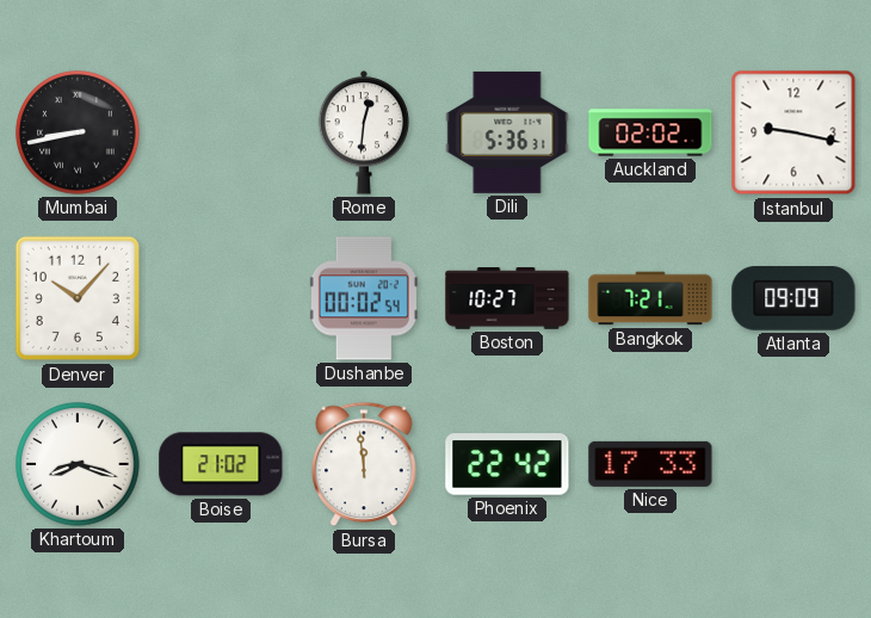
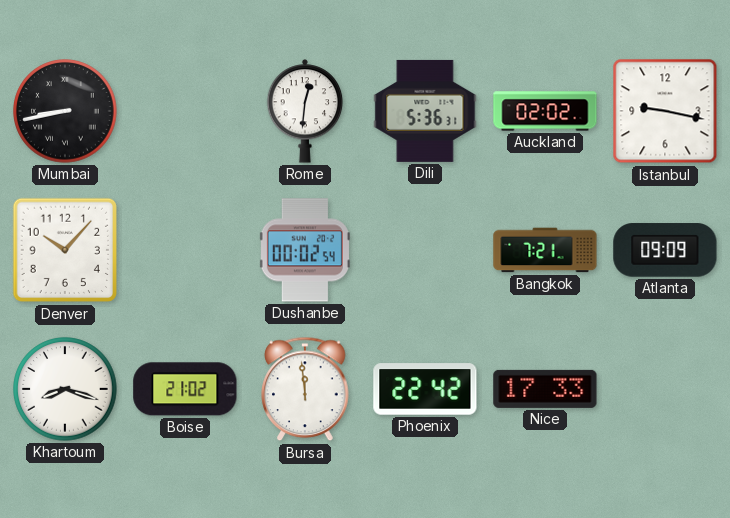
Boston: 10:27 -> none
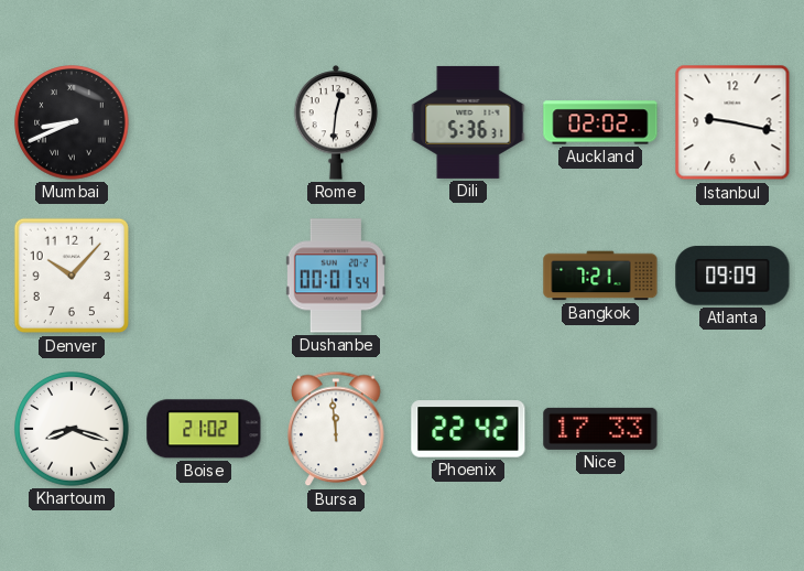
Mumbai: 8:43 -> 8:41
Dushanbe: 00:02 -> 00:01
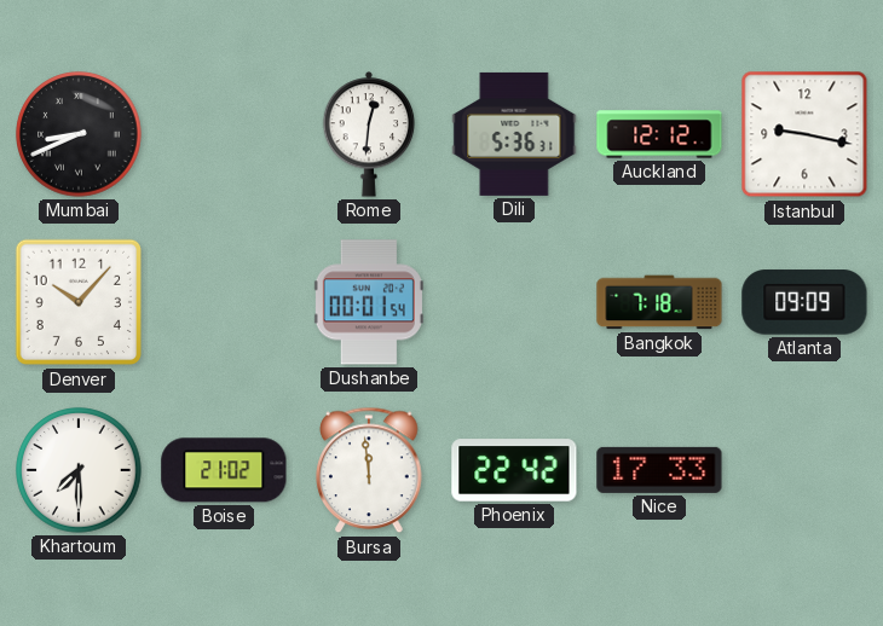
Auckland: 02:02 -> 12:12
Bangkok: 7:21 -> 7:18
Khartoum: 8:18 -> 7:30
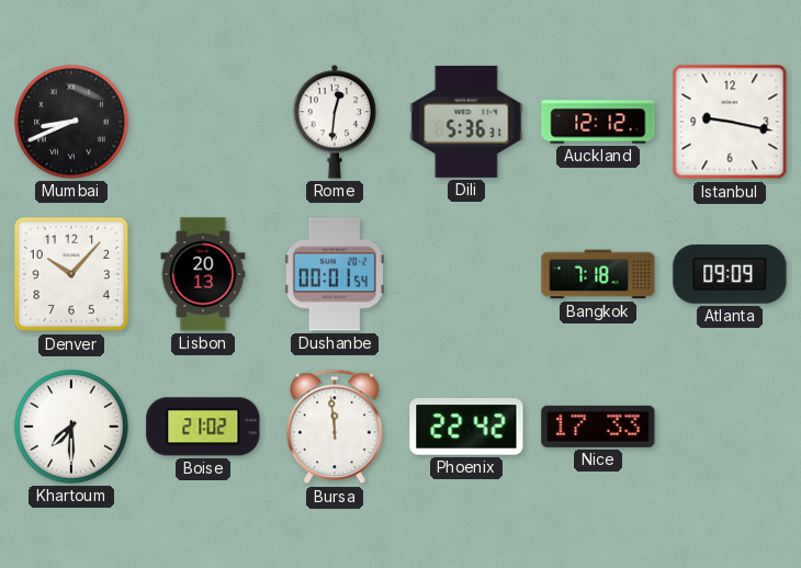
Lisbon: none -> 20:13
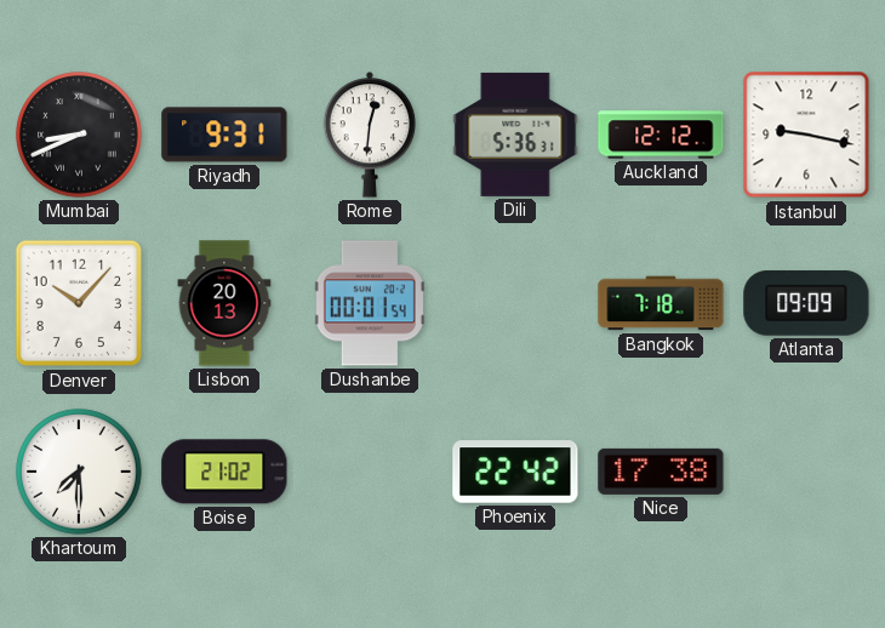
Riyadh: none -> 9:31
Bursa: 11:59 -> none
Nice: 17:33 -> 17:38
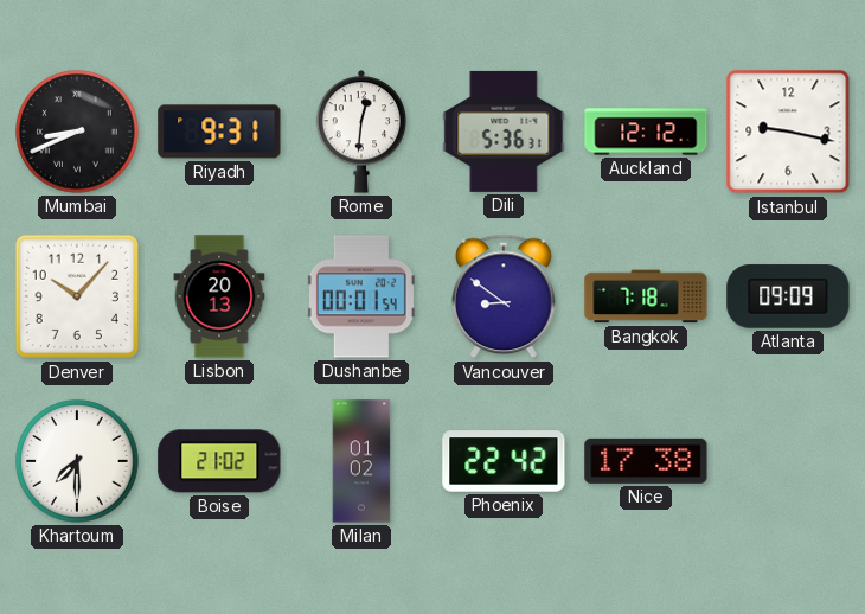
Vancouver: none -> 8:51
Milan: none -> 01:02
